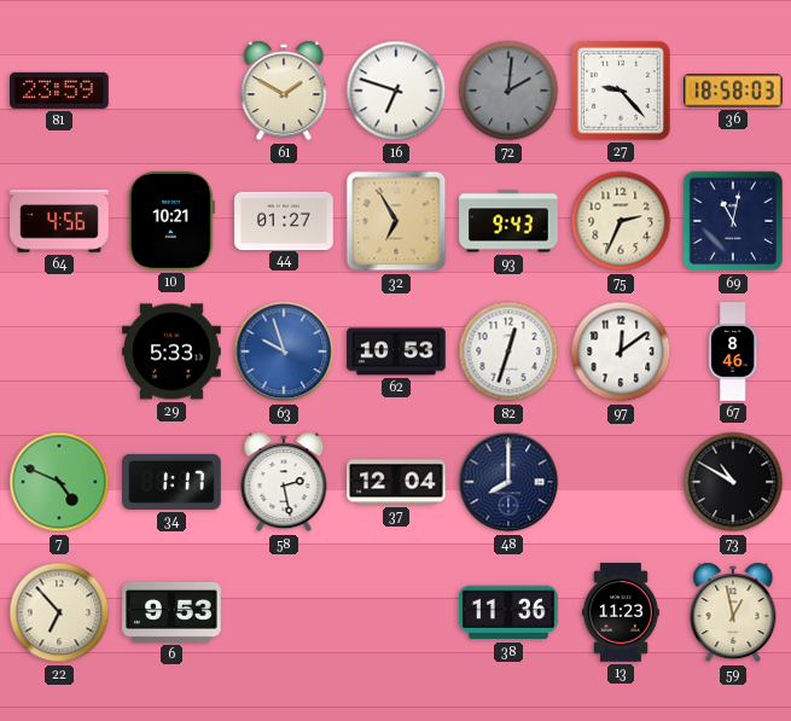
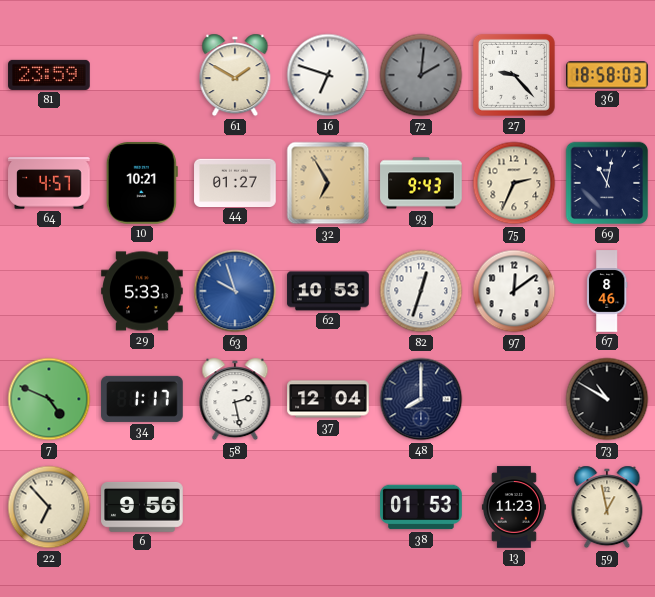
64: 4:56 -> 4:57
6: 9:53 -> 9:56
38: 11:36 -> 01:53
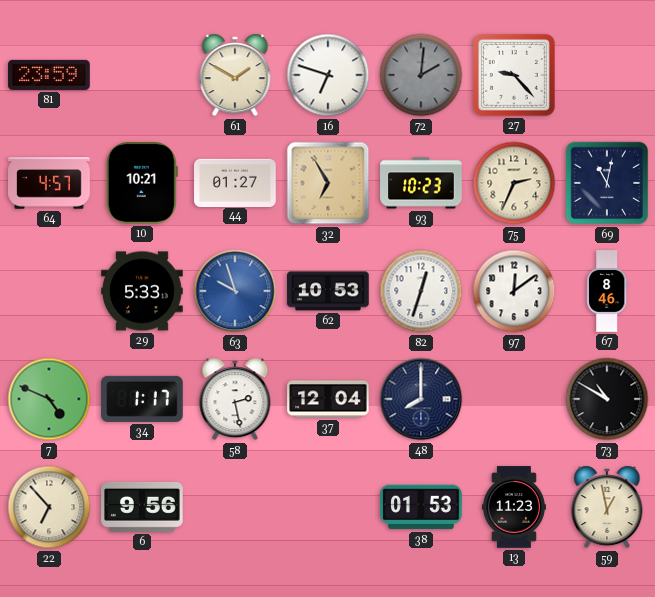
36: 18:58 -> none
93: 9:43 -> 10:23
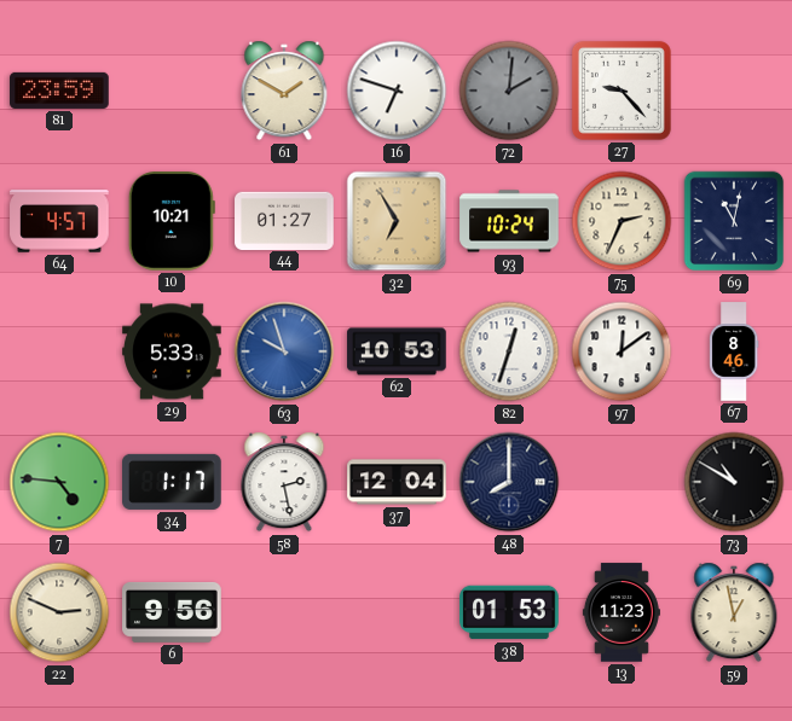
93: 10:23 -> 10:24
7: 4:49 -> 4:46
22: 6:53 -> 2:49
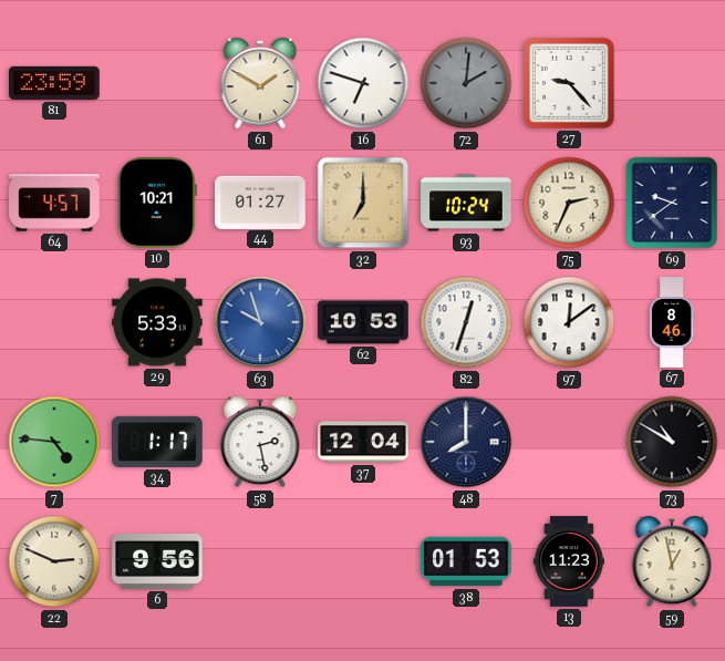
32: 6:55 -> 7:00
69: 11:02 -> 9:39
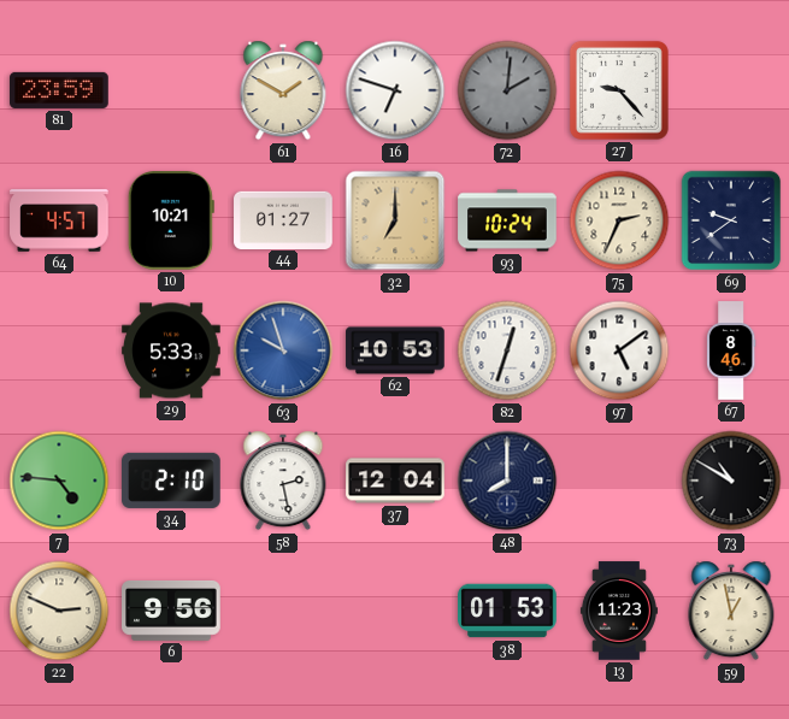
97: 12:09 -> 5:09
34: 1:17 -> 2:10
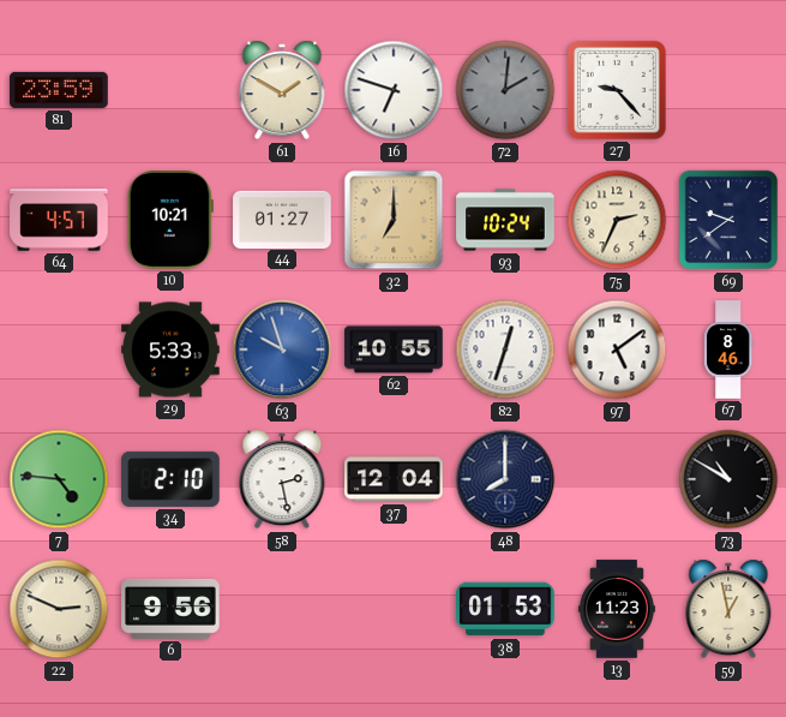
62: 10:53 -> 10:55
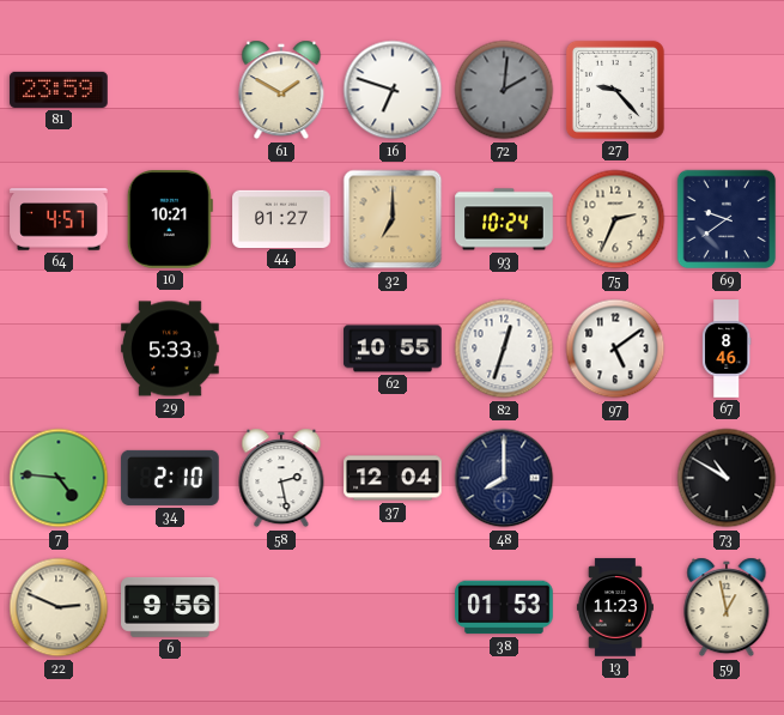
63: 9:57 -> none
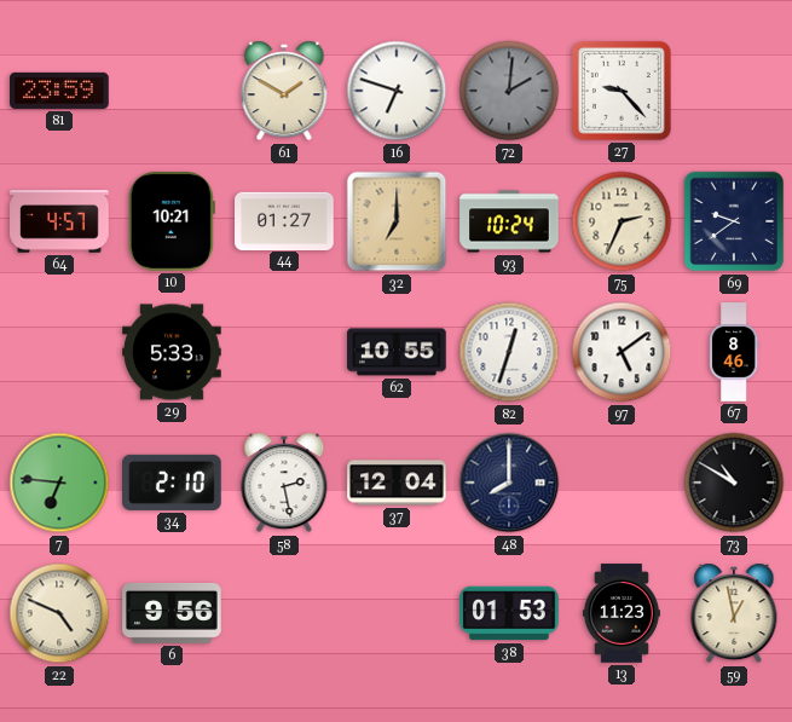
7: 4:46 -> 6:46
22: 2:49 -> 4:49
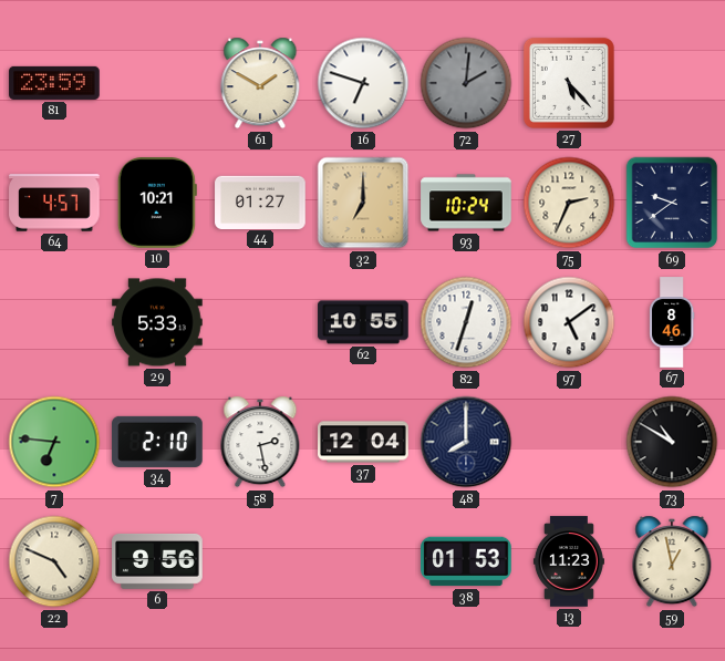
27: 9:23 -> 5:23
